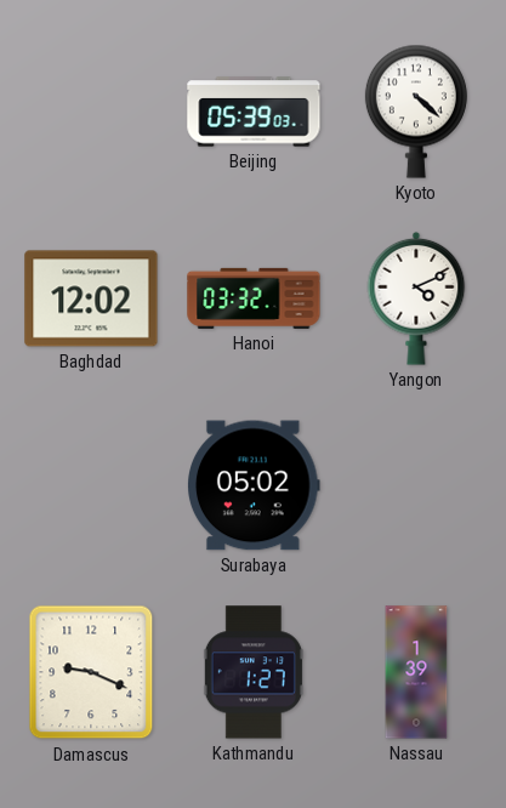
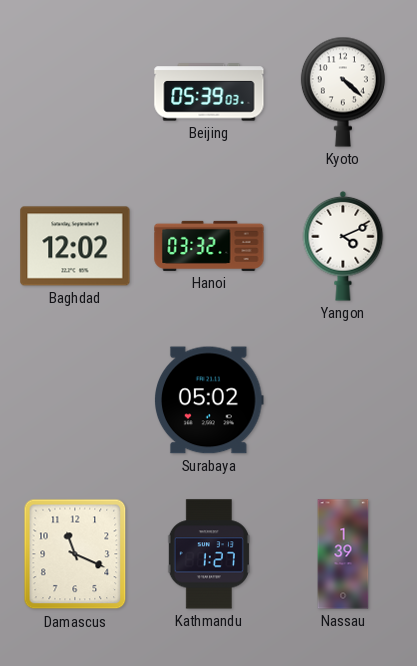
Damascus: 9:19 -> 11:19
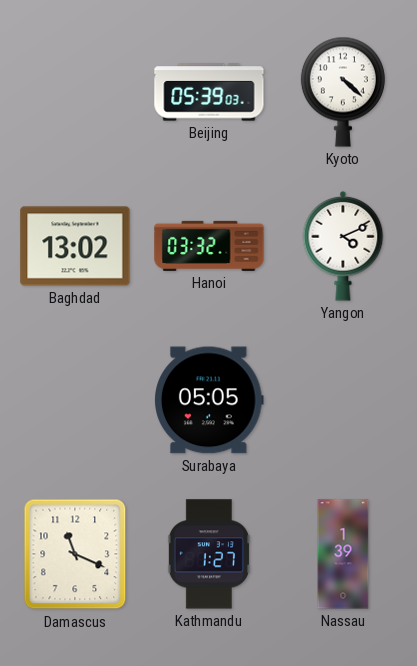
Baghdad: 12:02 -> 13:02
Surabaya: 05:02 -> 05:05
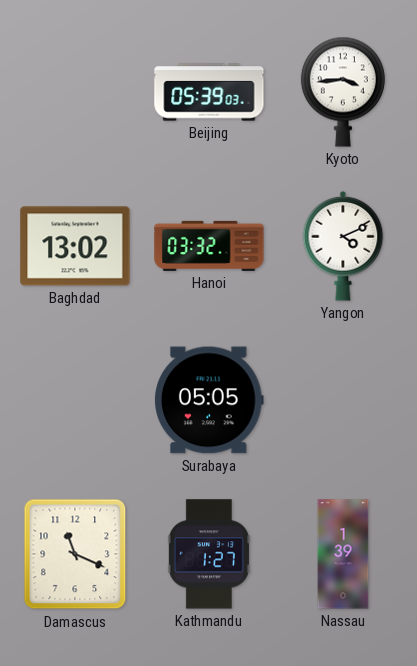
Kyoto: 4:22 -> 3:44
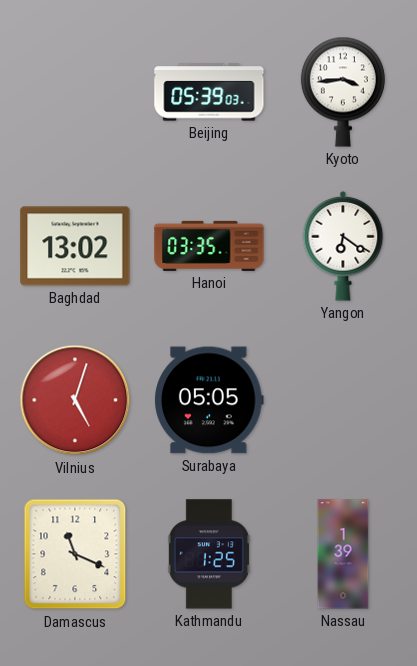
Hanoi: 03:32 -> 03:35
Yangon: 4:11 -> 6:21
Vilnius: none -> 5:03
Kathmandu: 1:27 -> 1:25
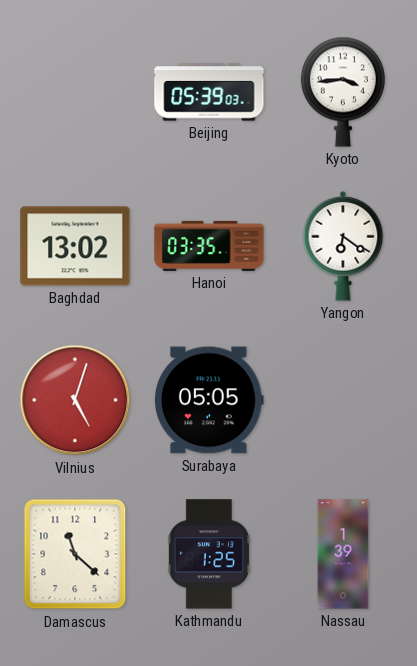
Damascus: 11:19 -> 11:22
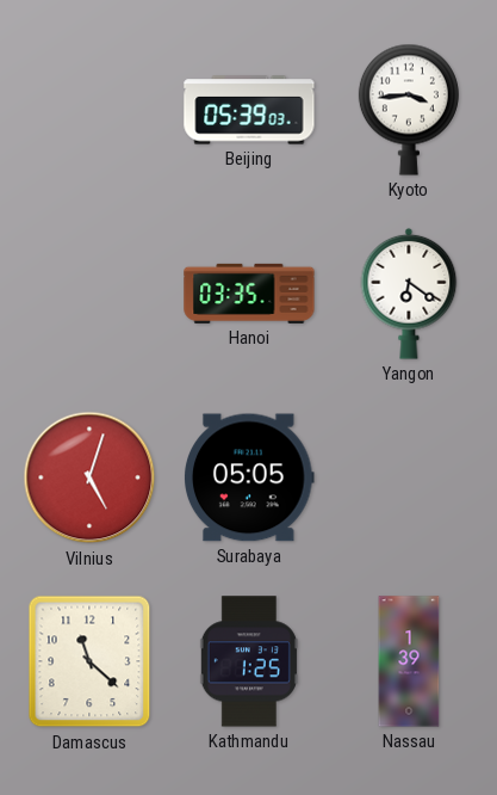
Baghdad: 13:02 -> none
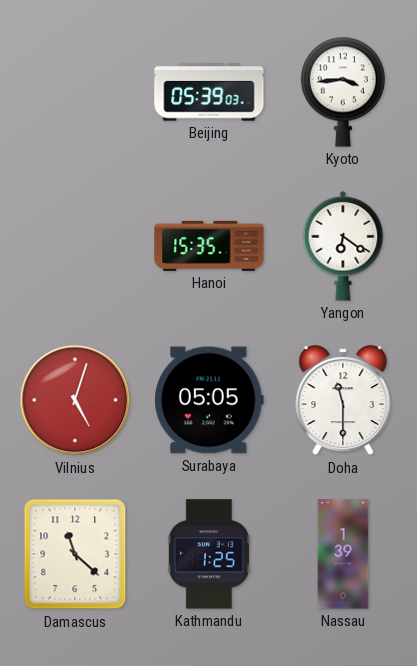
Hanoi: 03:35 -> 15:35
Doha: none -> 11:30
